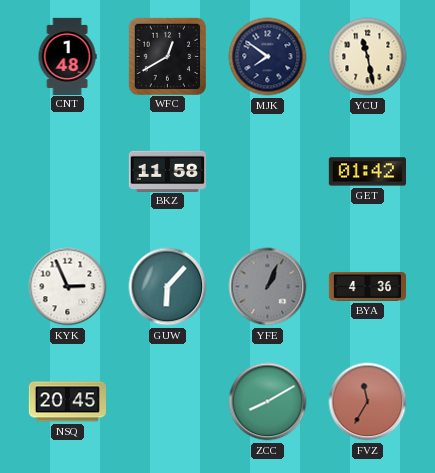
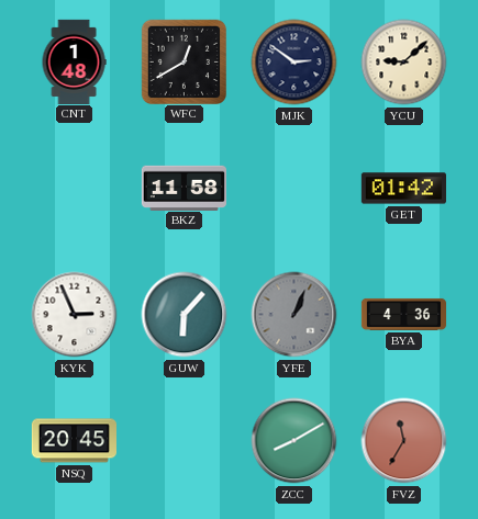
MJK: 7:51 -> 2:51
YCU: 11:28 -> 9:08
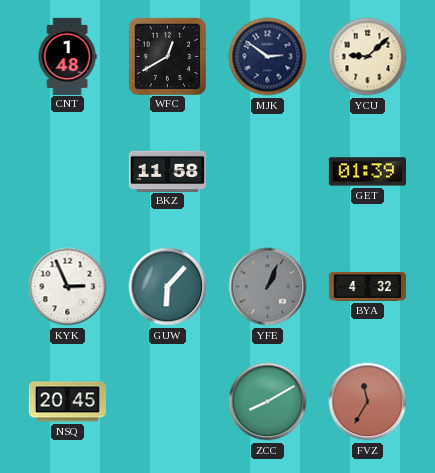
GET: 01:42 -> 01:39
BYA: 4:36 -> 4:32
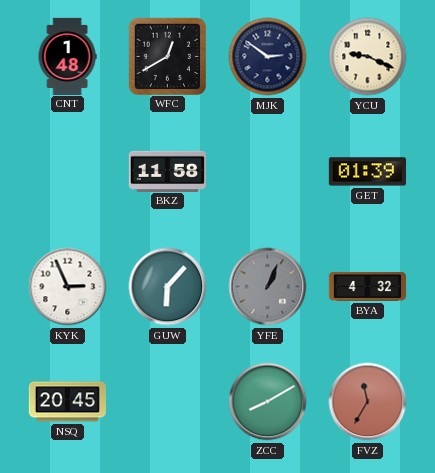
YCU: 9:08 -> 9:19
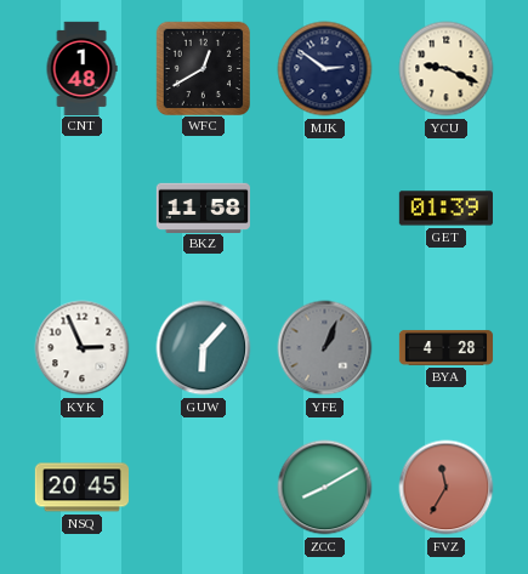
BYA: 4:32 -> 4:28
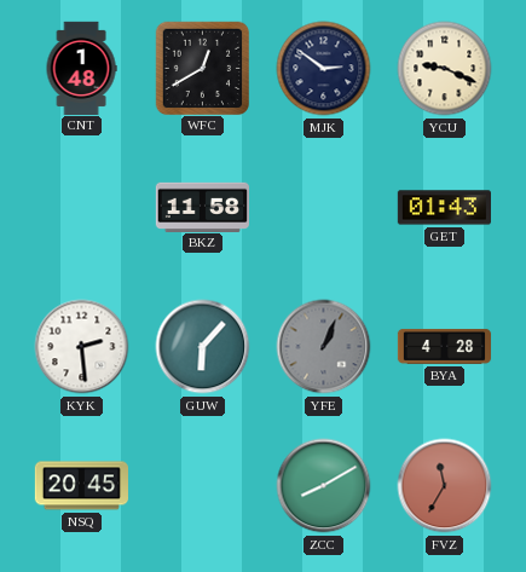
GET: 01:39 -> 01:43
KYK: 2:56 -> 2:29
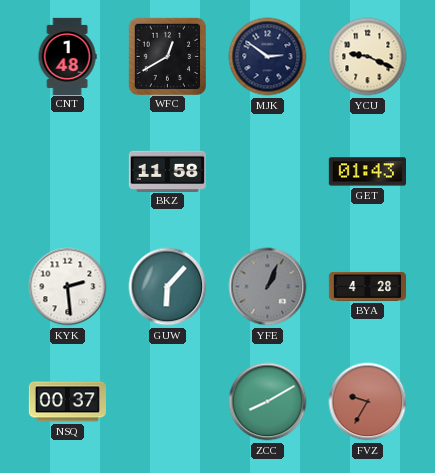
NSQ: 20:45 -> 00:37
FVZ: 11:35 -> 9:35
